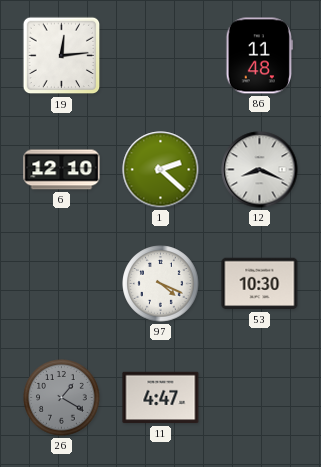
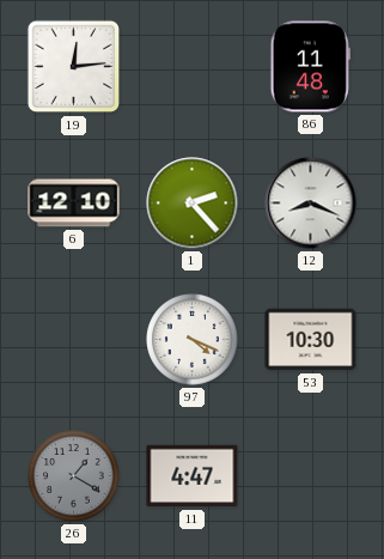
1: 2:22 -> 2:23
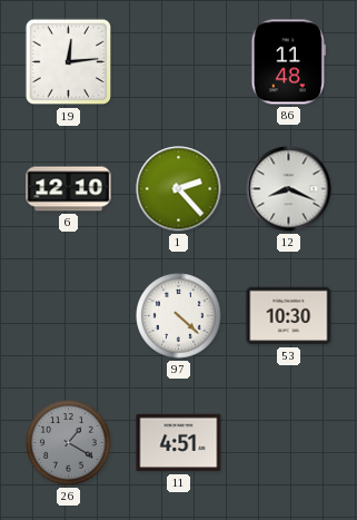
97: 4:19 -> 4:22
11: 4:47 -> 4:51
